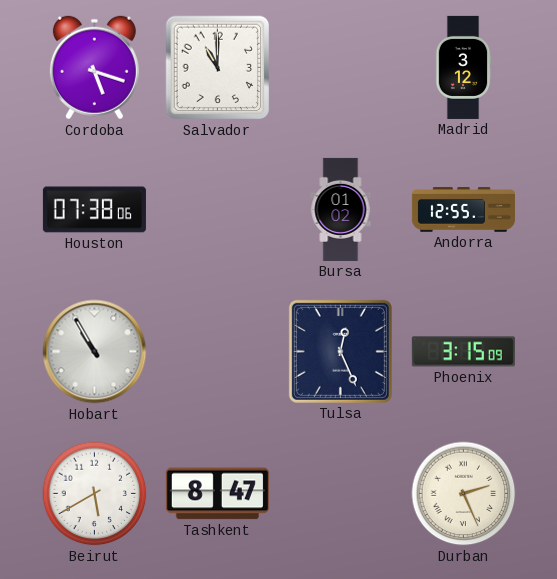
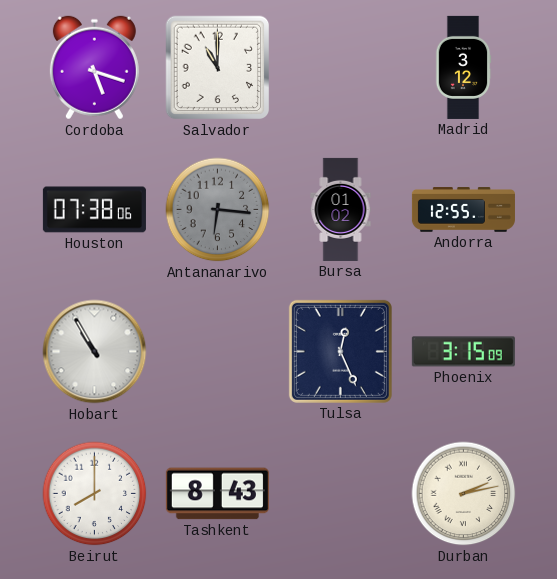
Antananarivo: none -> 6:16
Beirut: 5:40 -> 8:00
Tashkent: 8:47 -> 8:43
Durban: 2:26 -> 2:13
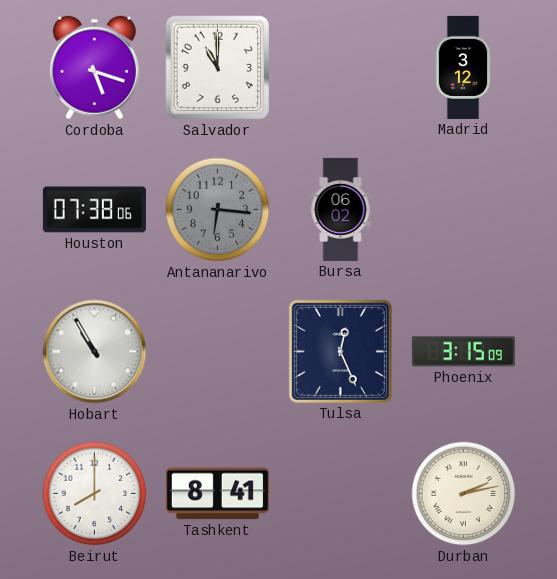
Bursa: 01:02 -> 06:02
Andorra: 12:55 -> none
Tashkent: 8:43 -> 8:41
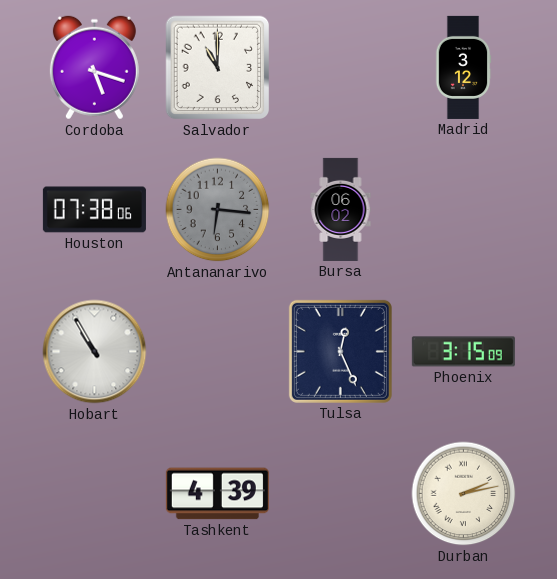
Beirut: 8:00 -> none
Tashkent: 8:41 -> 4:39
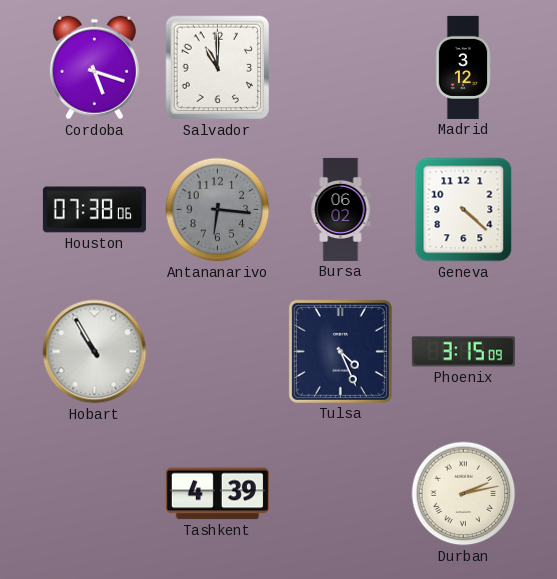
Geneva: none -> 4:22
Tulsa: 12:26 -> 4:26
